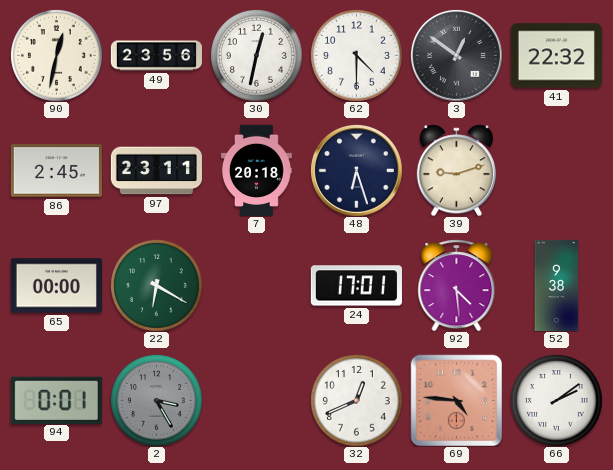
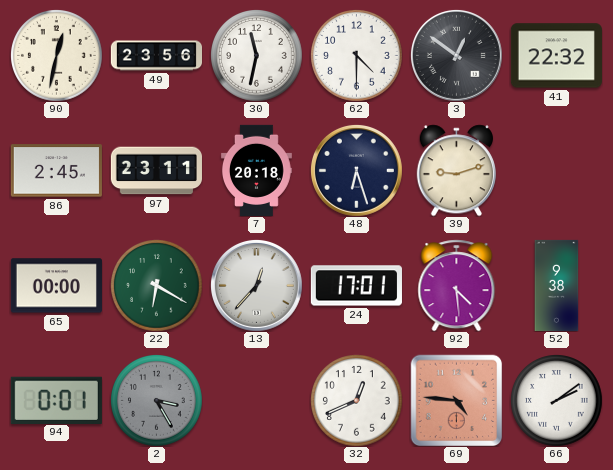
30: 12:32 -> 11:32
13: none -> 12:37
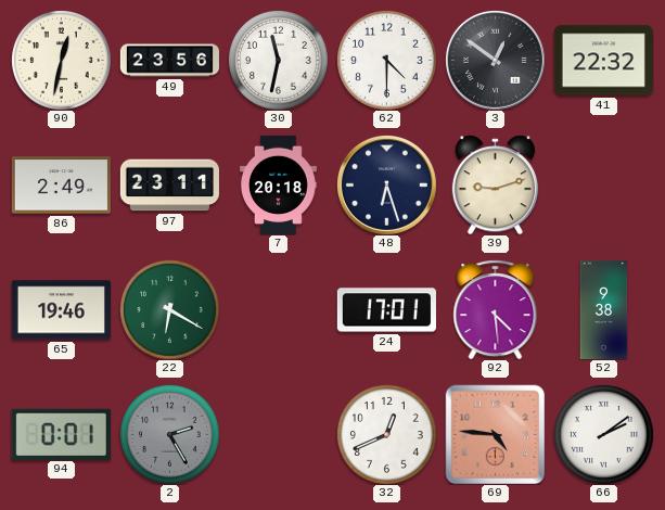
86: 2:45 -> 2:49
65: 00:00 -> 19:46
13: 12:37 -> none
2: 3:25 -> 2:25
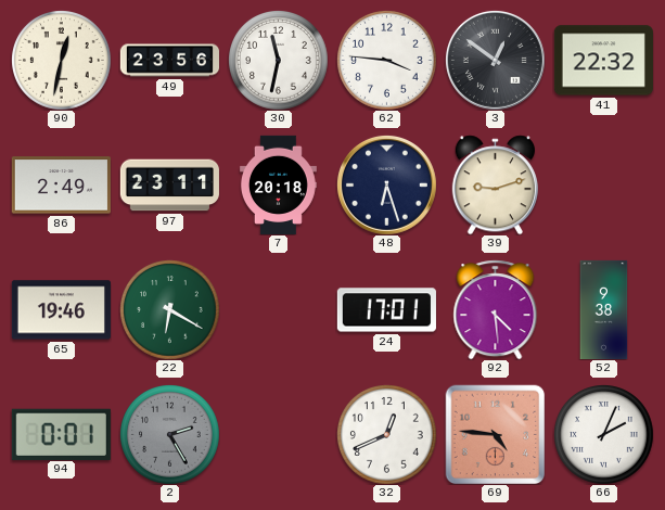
62: 4:30 -> 3:46
66: 2:09 -> 2:04
